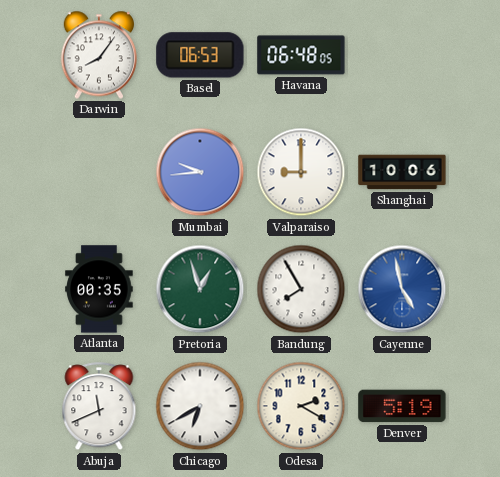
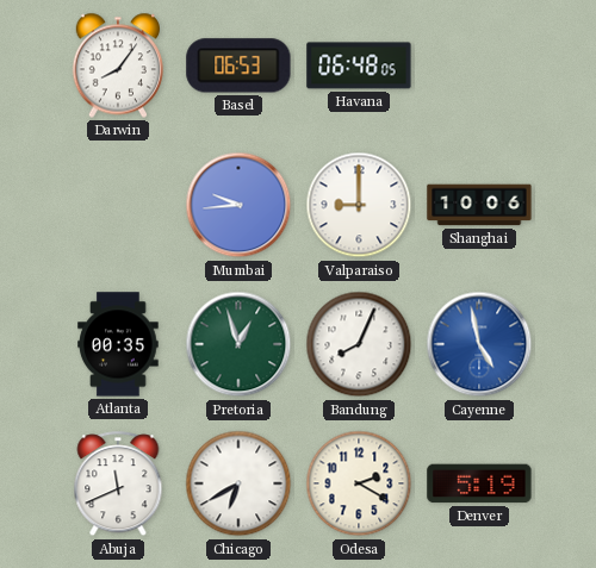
Bandung: 7:55 -> 8:04
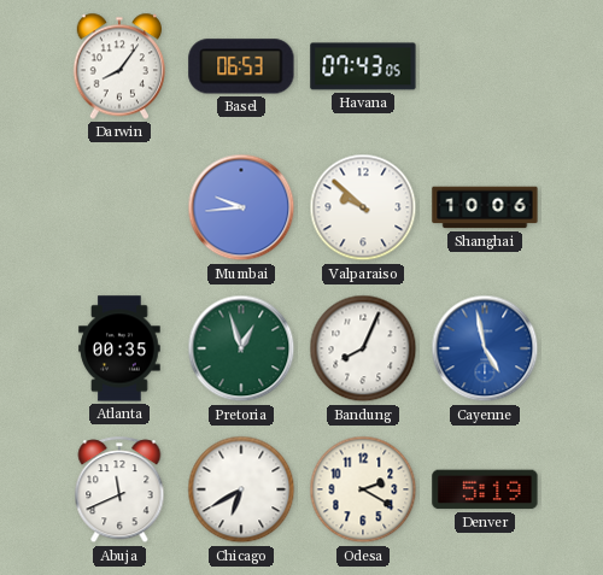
Havana: 06:48 -> 07:43
Valparaiso: 9:00 -> 9:52
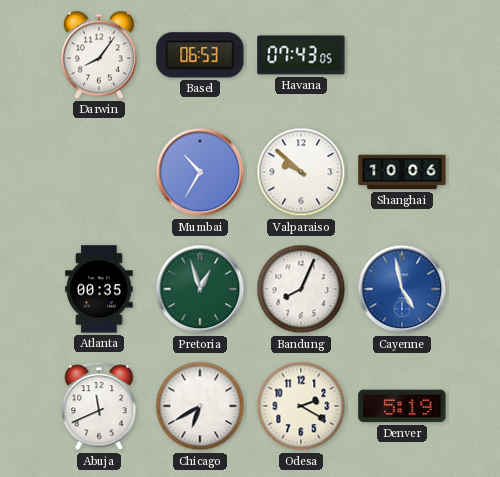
Mumbai: 9:44 -> 10:35
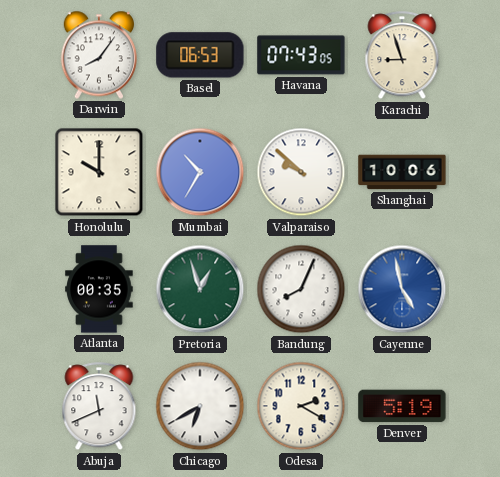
Karachi: none -> 8:57
Honolulu: none -> 10:00
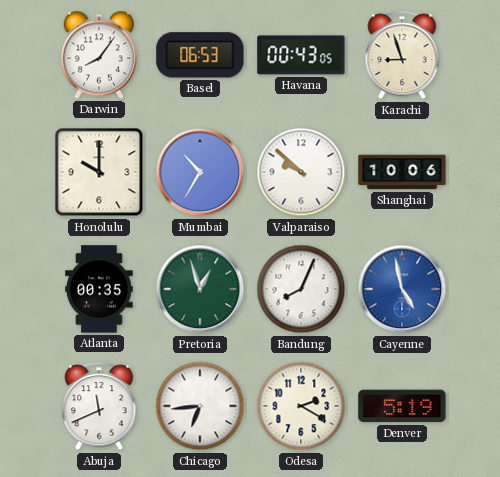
Havana: 07:43 -> 00:43
Chicago: 6:40 -> 6:44
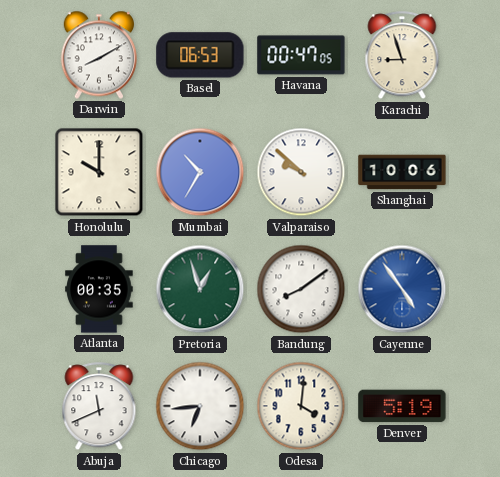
Darwin: 8:06 -> 8:10
Havana: 00:43 -> 00:47
Bandung: 8:04 -> 8:09
Cayenne: 4:58 -> 4:54
Odesa: 2:20 -> 4:01
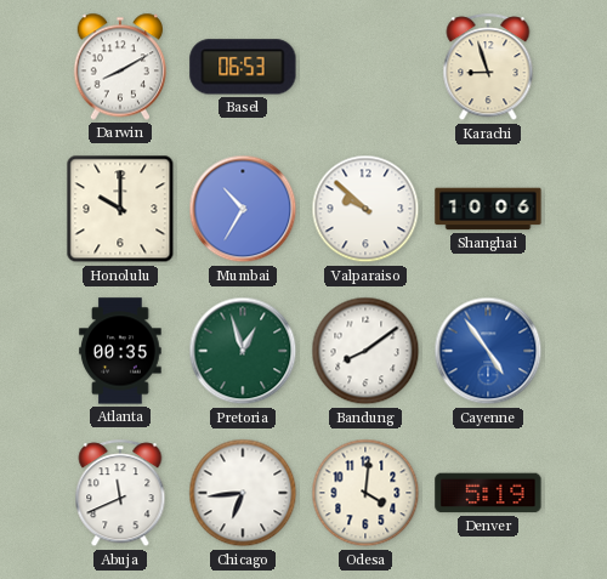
Havana: 00:47 -> none
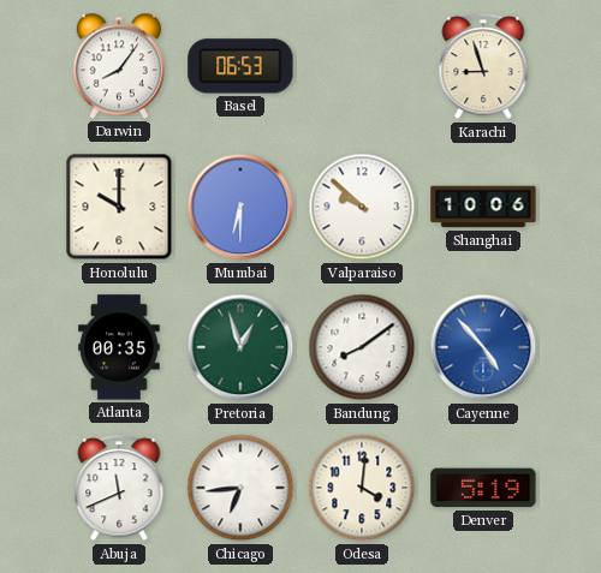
Darwin: 8:10 -> 8:06
Mumbai: 10:35 -> 6:30
Cayenne: 4:54 -> 4:53
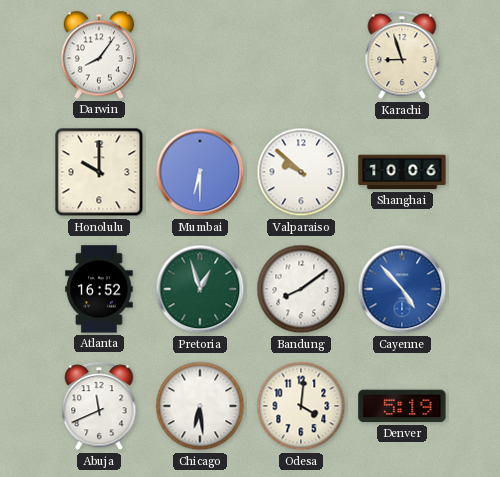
Basel: 06:53 -> none
Atlanta: 00:35 -> 16:52
Chicago: 6:44 -> 6:29
